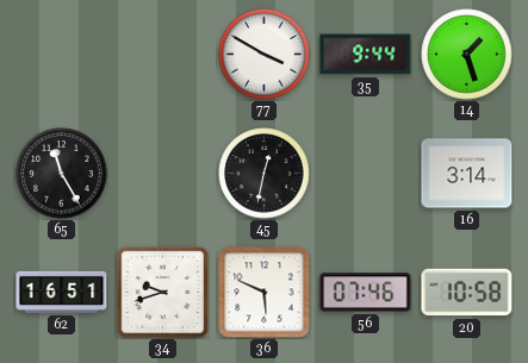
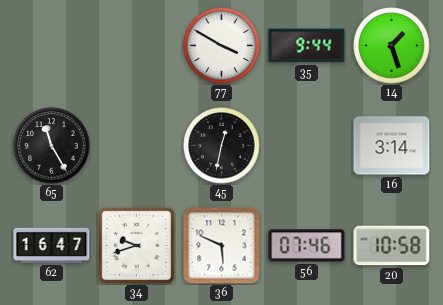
62: 16:51 -> 16:47
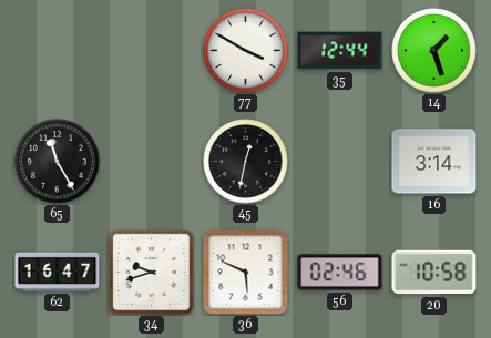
35: 9:44 -> 12:44
56: 07:46 -> 02:46
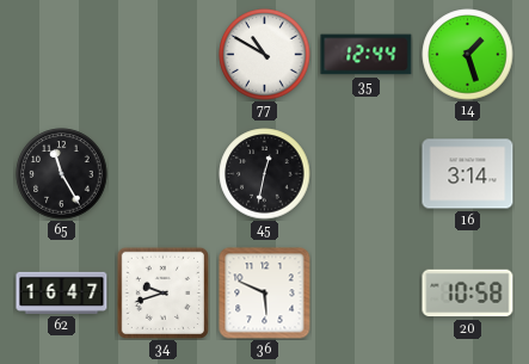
77: 3:50 -> 10:50
56: 02:46 -> none
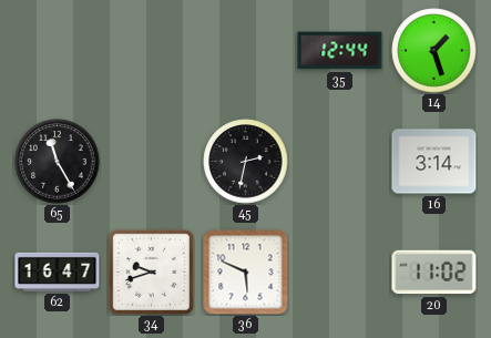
77: 10:50 -> none
45: 12:32 -> 2:32
20: 10:58 -> 11:02
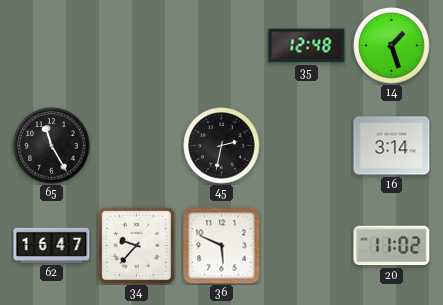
35: 12:44 -> 12:48
34: 9:42 -> 9:37
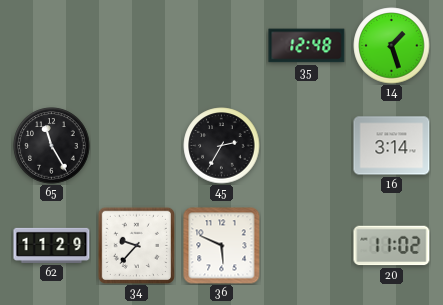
45: 2:32 -> 2:35
62: 16:47 -> 11:29
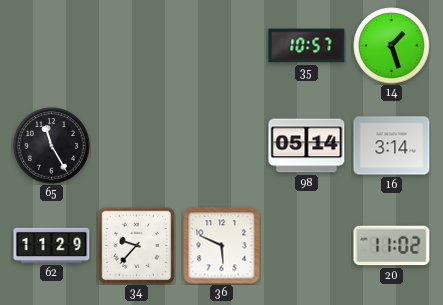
35: 12:48 -> 10:57
45: 2:35 -> none
98: none -> 05:14
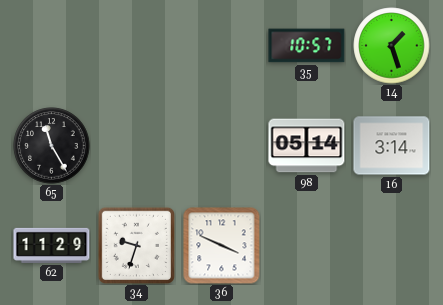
34: 9:37 -> 9:33
36: 5:49 -> 3:49
20: 11:02 -> none
